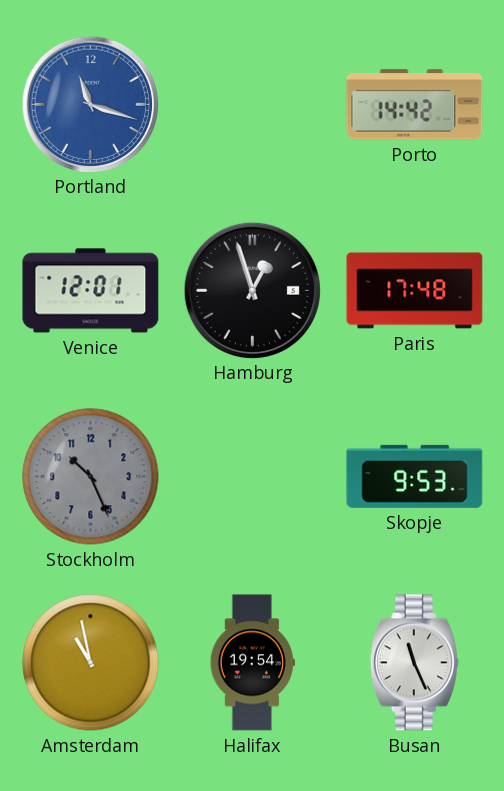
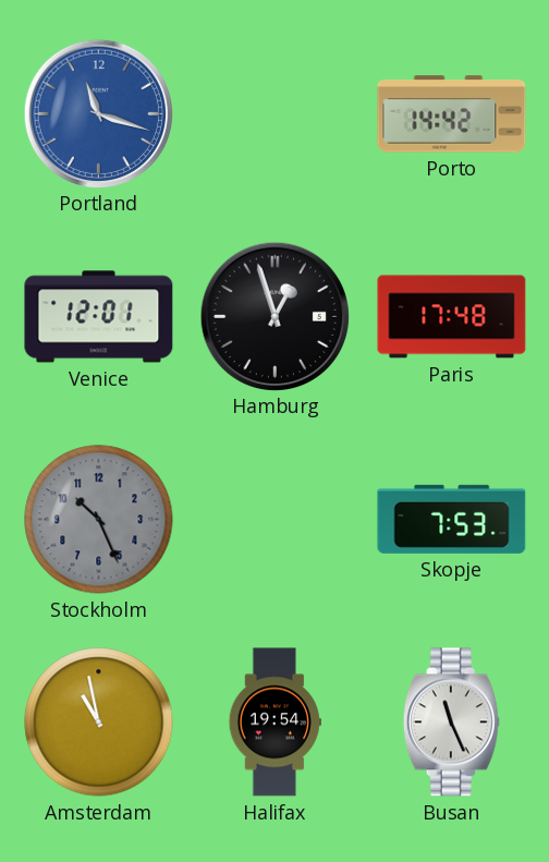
Skopje: 9:53 -> 7:53
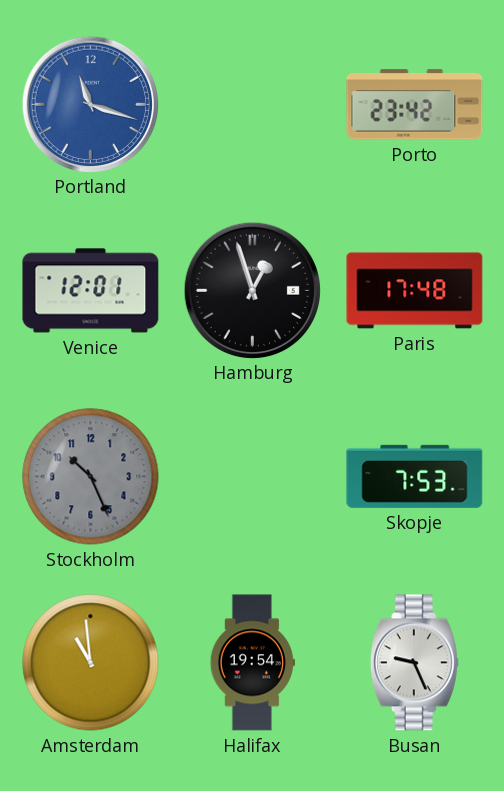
Porto: 14:42 -> 23:42
Amsterdam: 10:58 -> 10:59
Busan: 11:26 -> 9:26
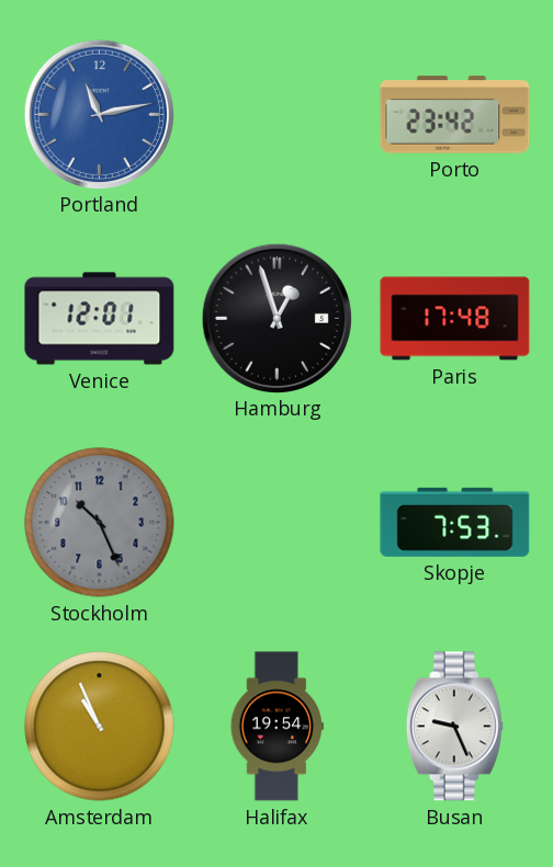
Portland: 11:18 -> 11:13
Amsterdam: 10:59 -> 10:56
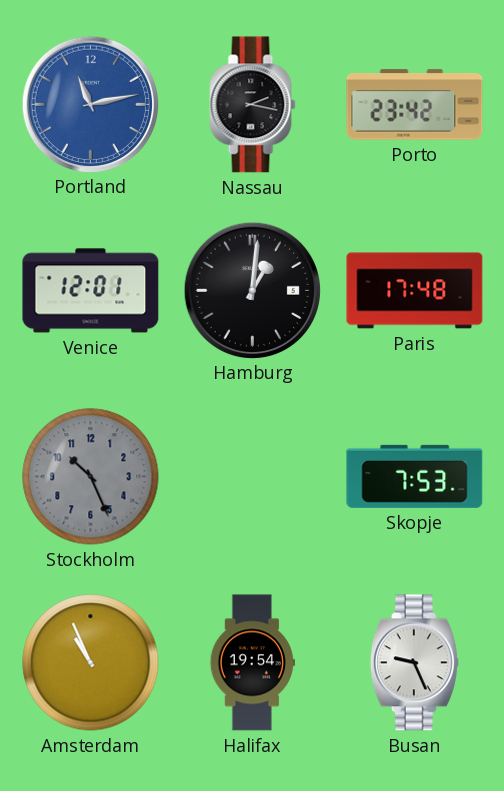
Nassau: none -> 2:17
Hamburg: 12:57 -> 1:01
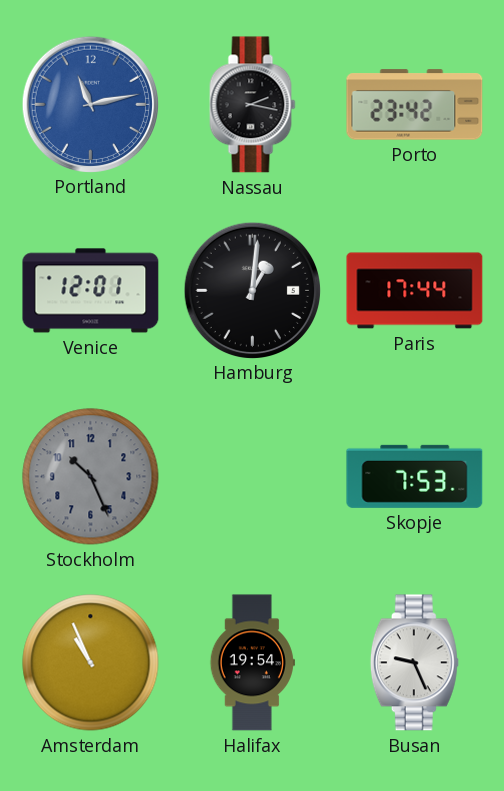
Paris: 17:48 -> 17:44
